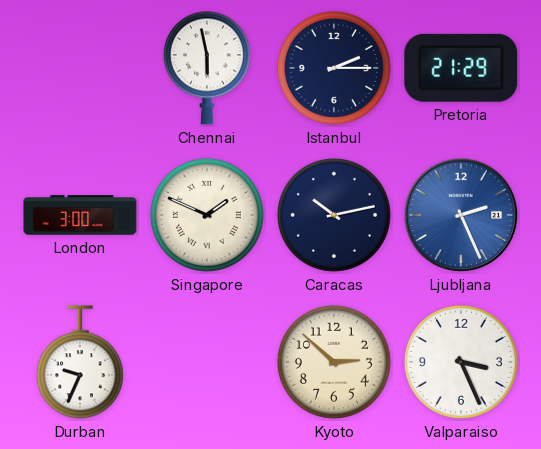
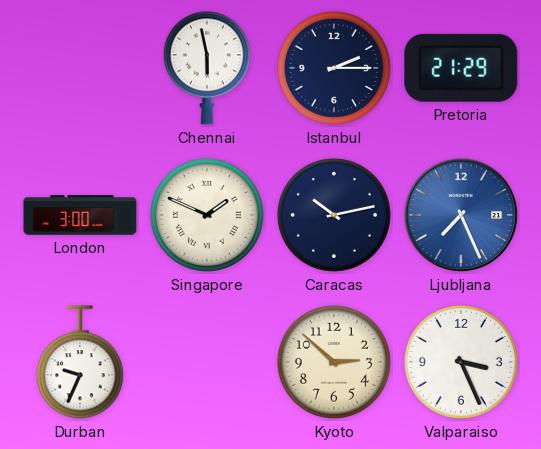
Ljubljana: 2:26 -> 7:26
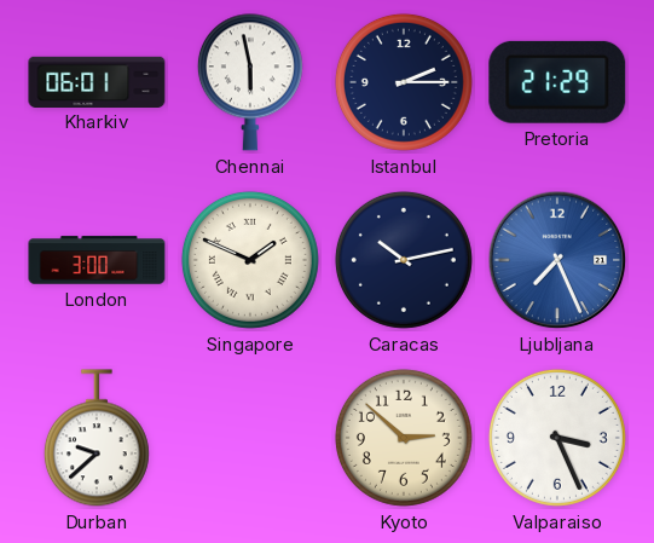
Kharkiv: none -> 06:01
Durban: 9:34 -> 9:38
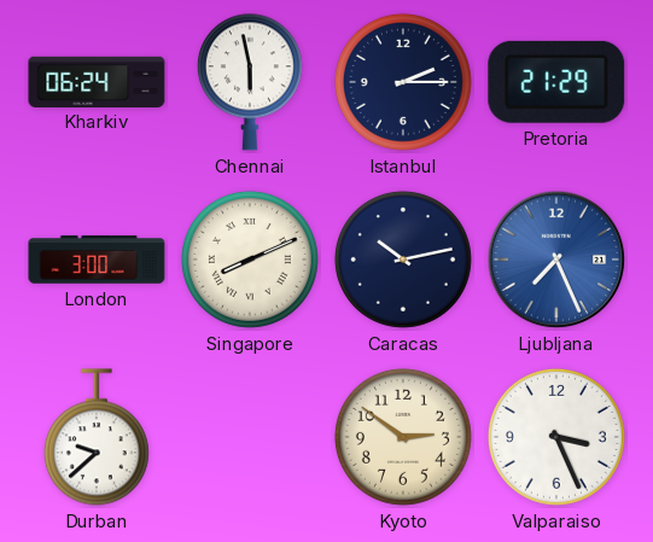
Kharkiv: 06:01 -> 06:24
Singapore: 1:49 -> 8:11
Kyoto: 2:52 -> 2:51
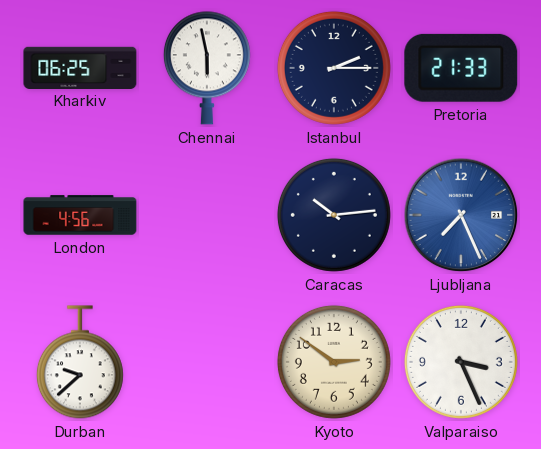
Kharkiv: 06:24 -> 06:25
Pretoria: 21:29 -> 21:33
London: 3:00 -> 4:56
Singapore: 8:11 -> none
Caracas: 10:13 -> 10:14
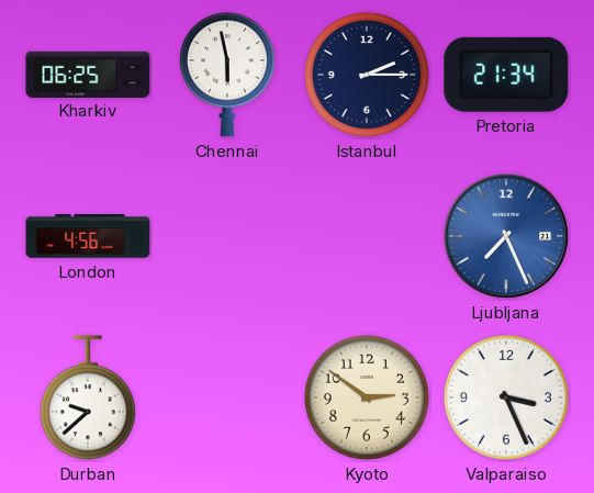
Pretoria: 21:33 -> 21:34
Caracas: 10:14 -> none
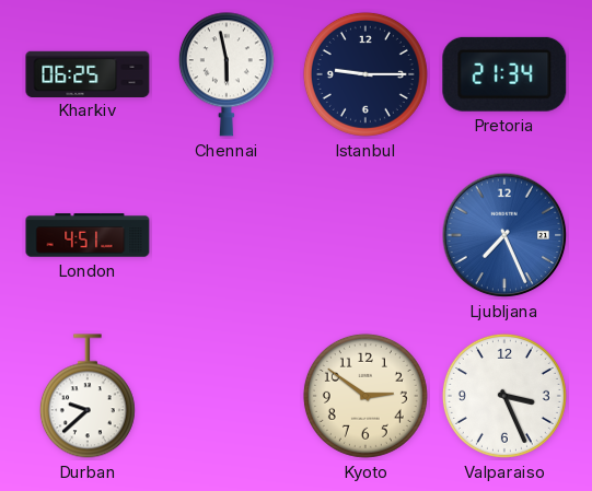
Istanbul: 2:15 -> 9:15
London: 4:56 -> 4:51
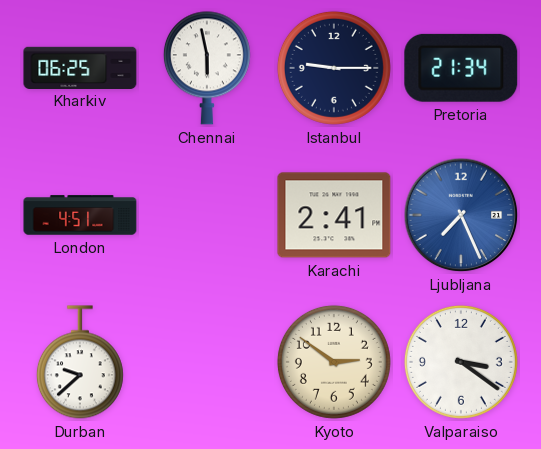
Karachi: none -> 2:41
Valparaiso: 3:26 -> 3:21
